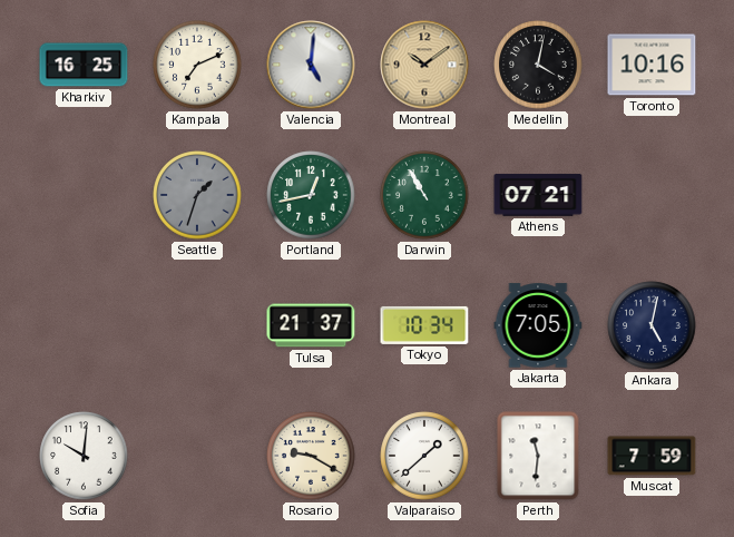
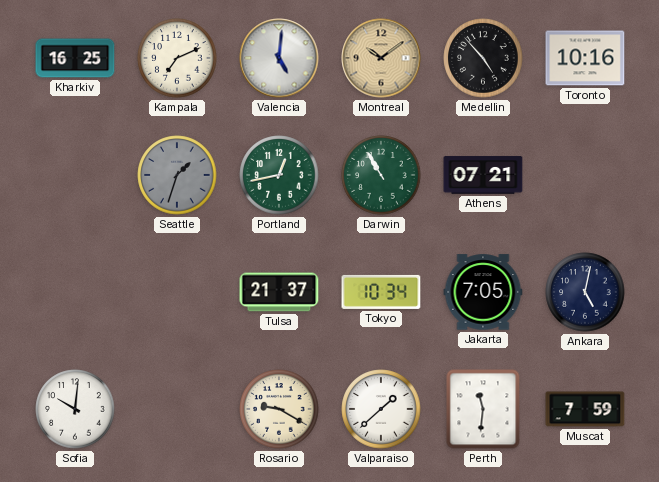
Medellin: 4:02 -> 4:53
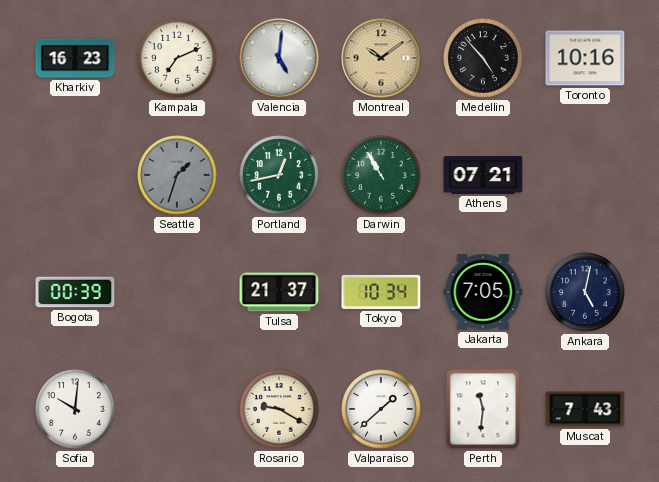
Kharkiv: 16:25 -> 16:23
Bogota: none -> 00:39
Muscat: 7:59 -> 7:43
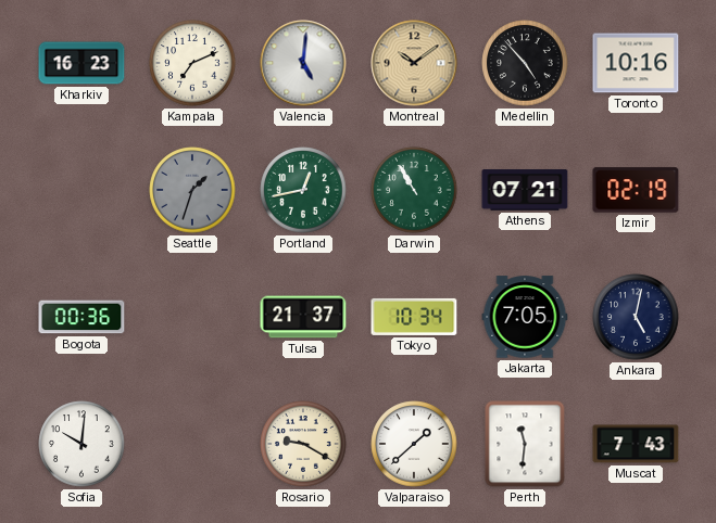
Izmir: none -> 02:19
Bogota: 00:39 -> 00:36
